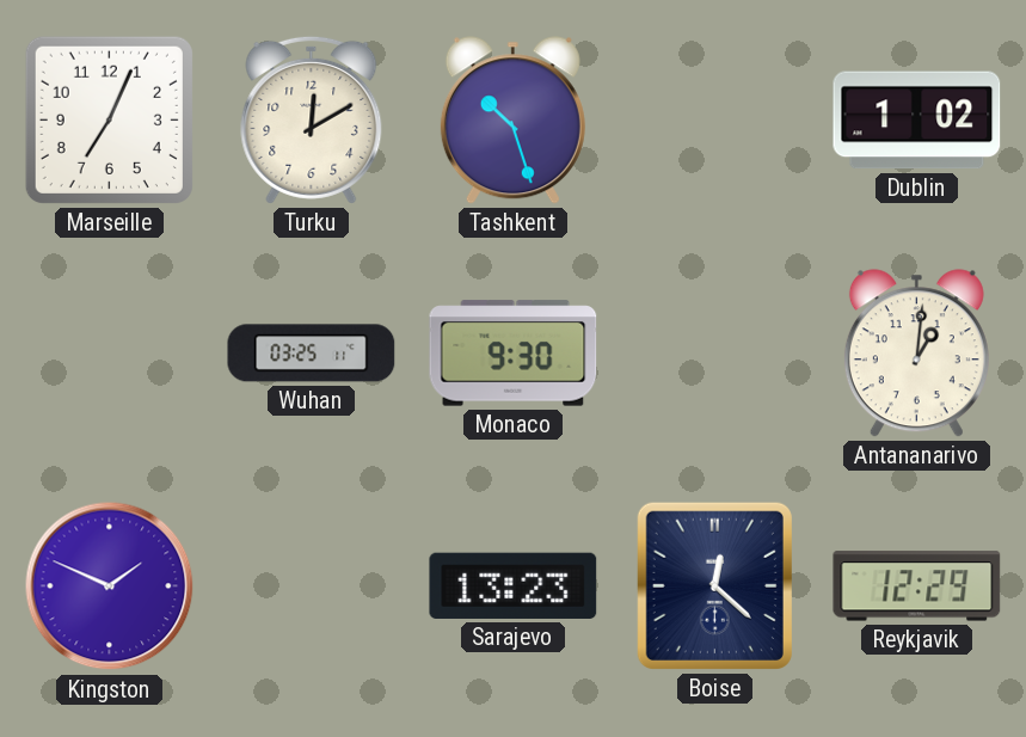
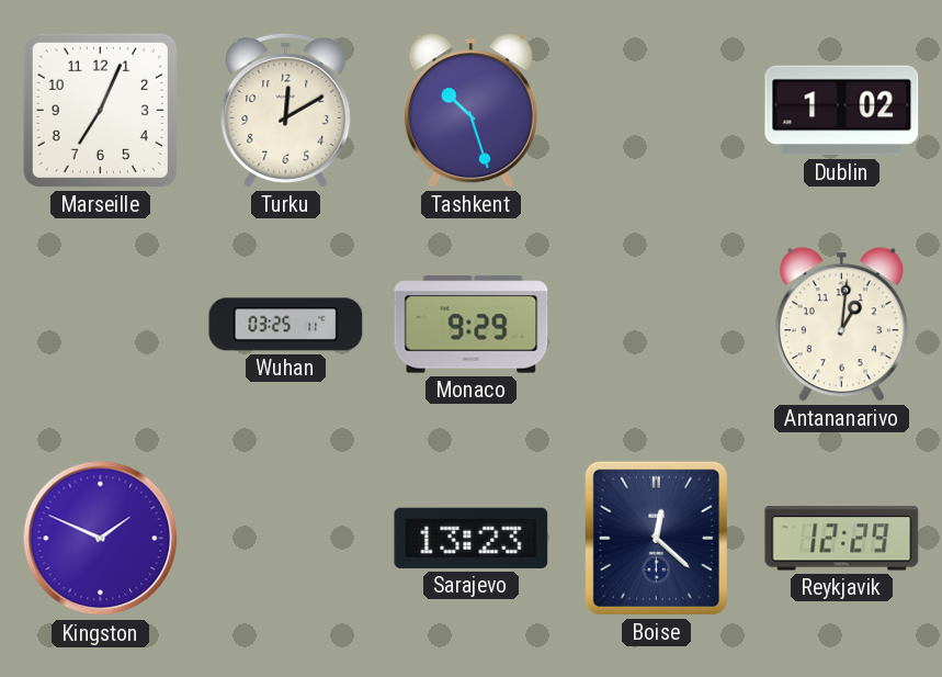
Monaco: 9:30 -> 9:29
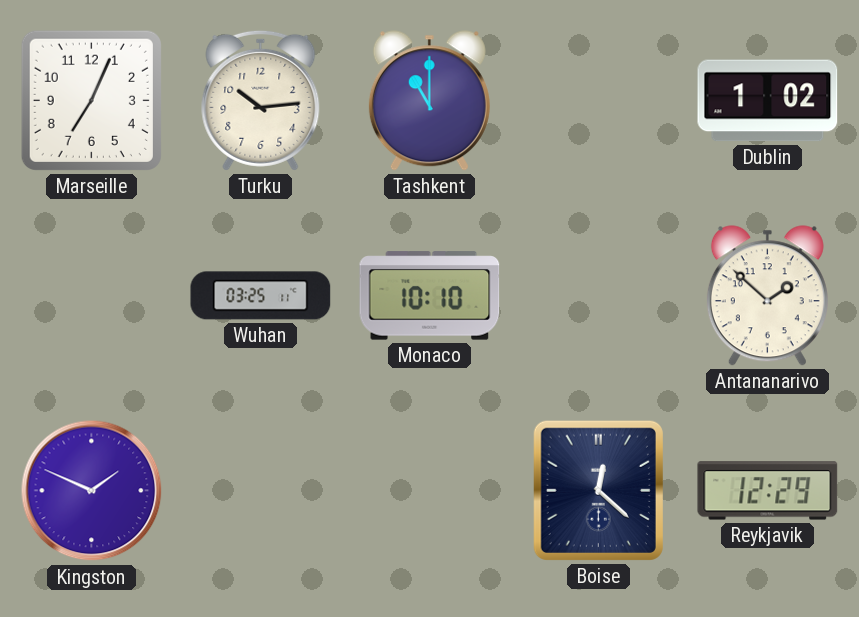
Turku: 12:10 -> 10:14
Tashkent: 10:27 -> 11:00
Monaco: 9:29 -> 10:10
Antananarivo: 1:01 -> 1:52
Sarajevo: 13:23 -> none
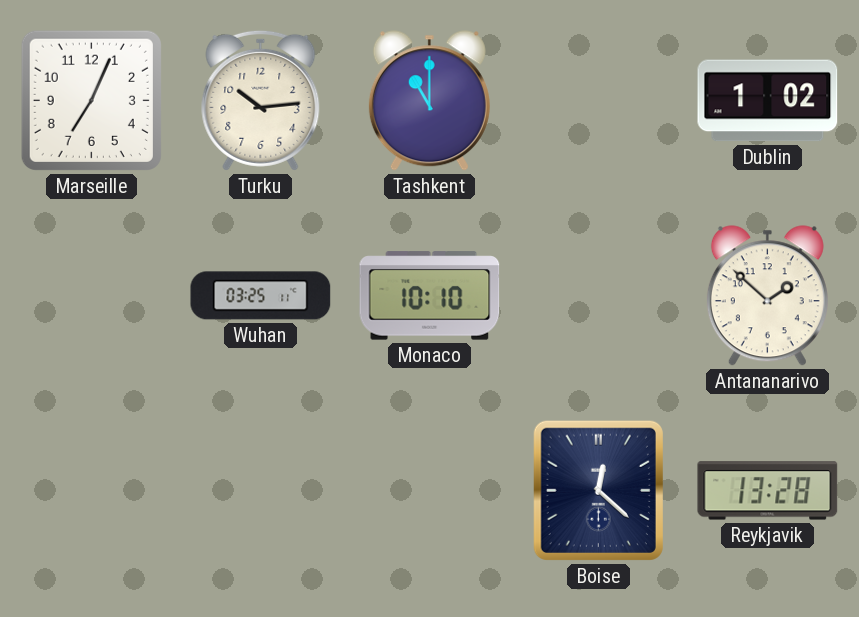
Kingston: 1:49 -> none
Reykjavik: 12:29 -> 13:28
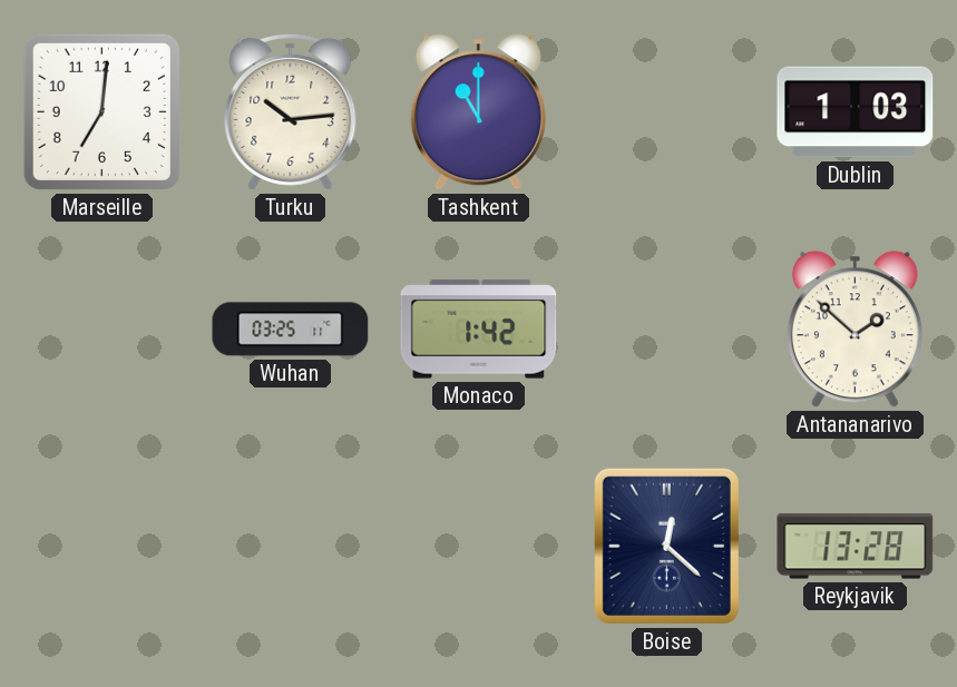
Marseille: 7:04 -> 7:01
Dublin: 1:02 -> 1:03
Monaco: 10:10 -> 1:42
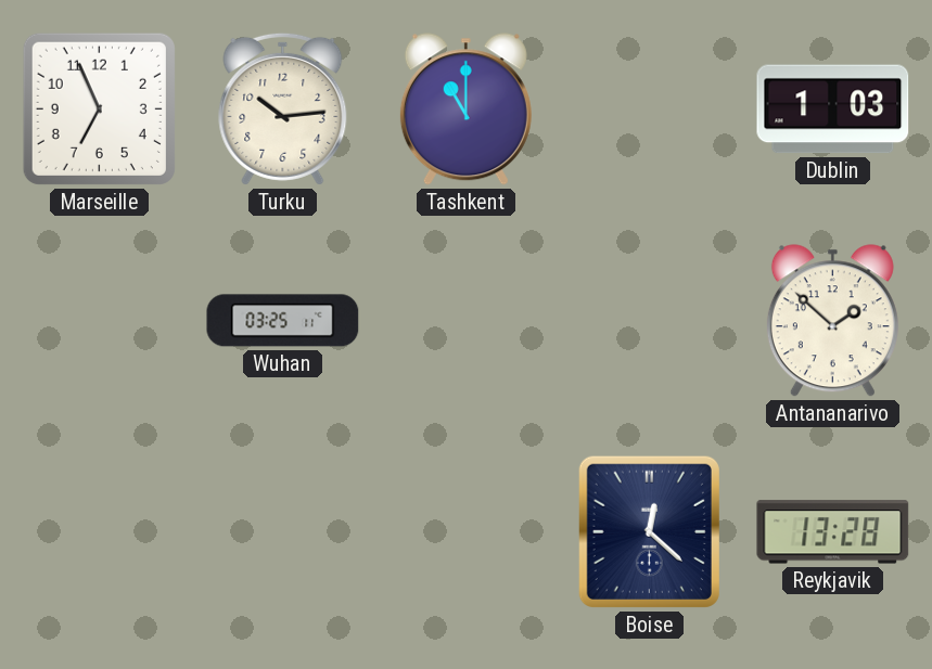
Marseille: 7:01 -> 6:56
Monaco: 1:42 -> none
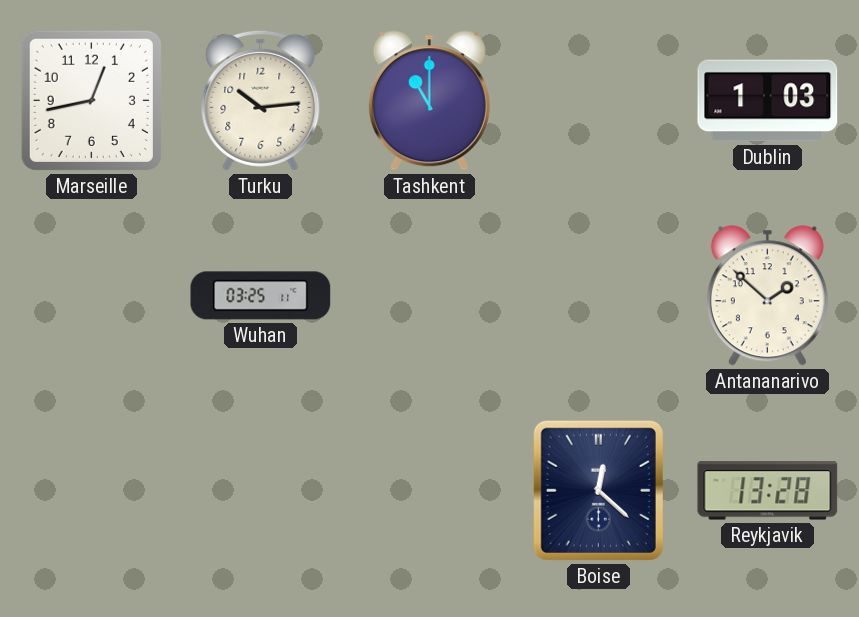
Marseille: 6:56 -> 12:43
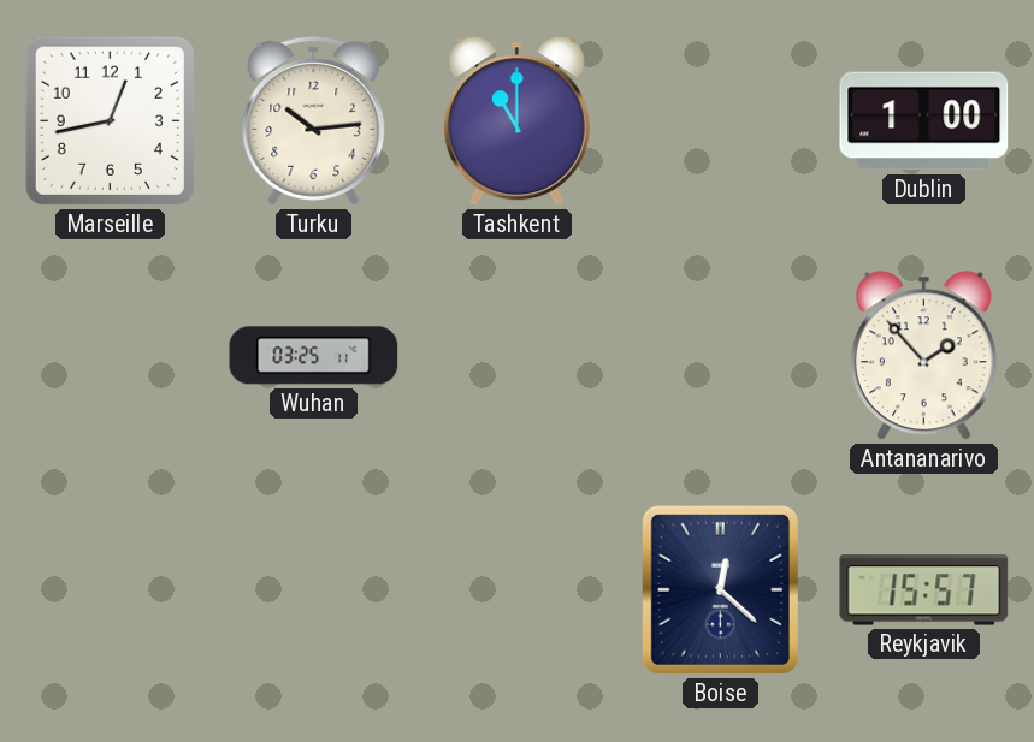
Dublin: 1:03 -> 1:00
Antananarivo: 1:52 -> 1:53
Reykjavik: 13:28 -> 15:57
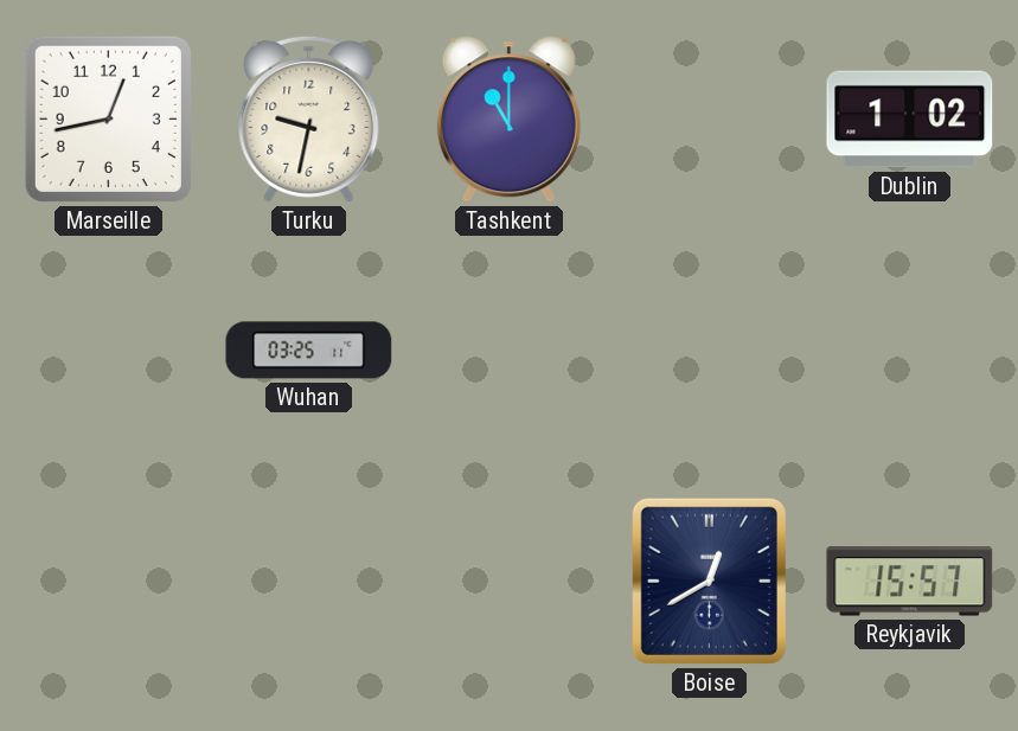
Turku: 10:14 -> 9:32
Dublin: 1:00 -> 1:02
Antananarivo: 1:53 -> none
Boise: 12:22 -> 12:40
